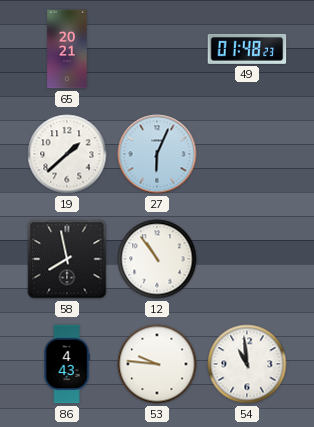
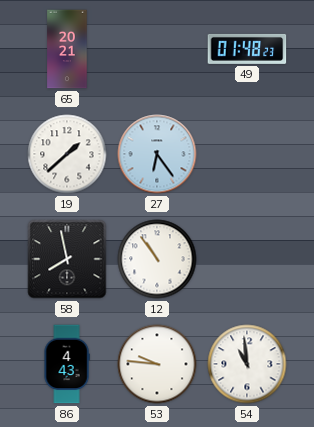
27: 6:04 -> 6:24
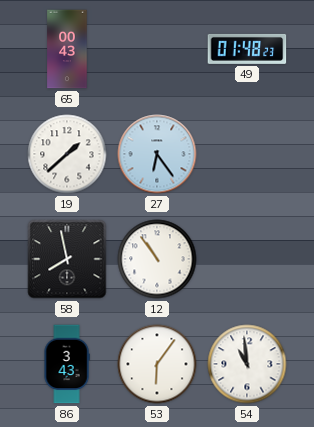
65: 20:21 -> 00:43
86: 4:43 -> 3:43
53: 9:46 -> 6:06
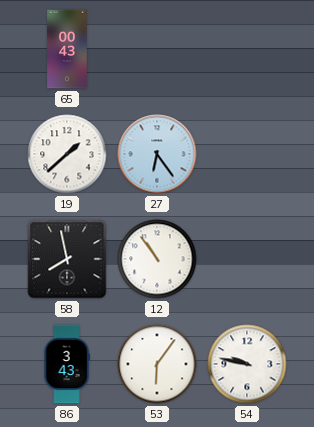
49: 01:48 -> none
54: 10:59 -> 9:47
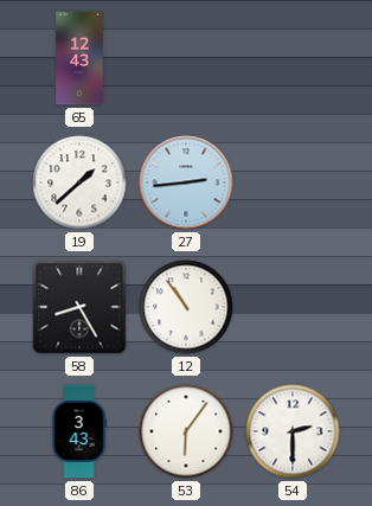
65: 00:43 -> 12:43
27: 6:24 -> 2:44
58: 7:58 -> 8:25
54: 9:47 -> 2:30
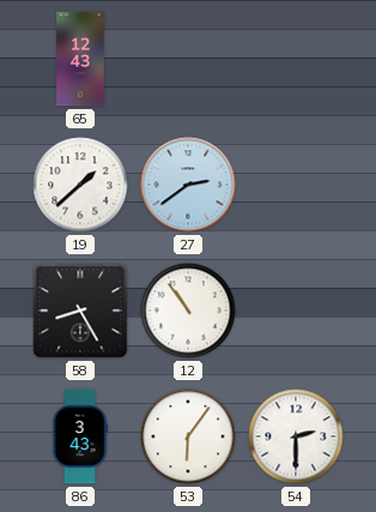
27: 2:44 -> 2:39
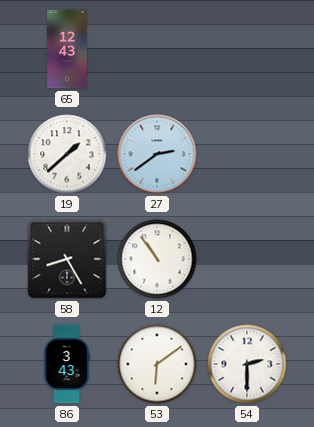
53: 6:06 -> 6:09
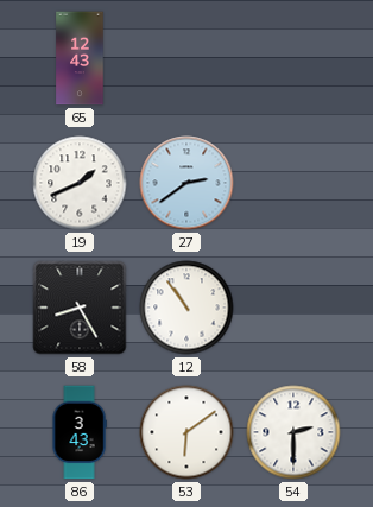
19: 1:38 -> 1:41
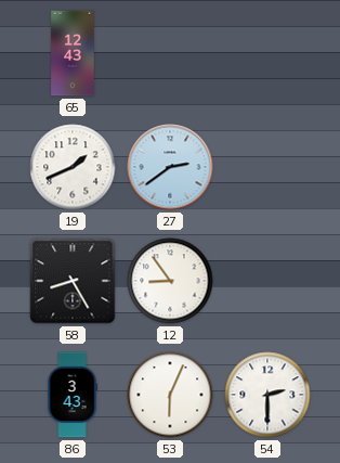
12: 10:54 -> 8:54
53: 6:09 -> 6:04
